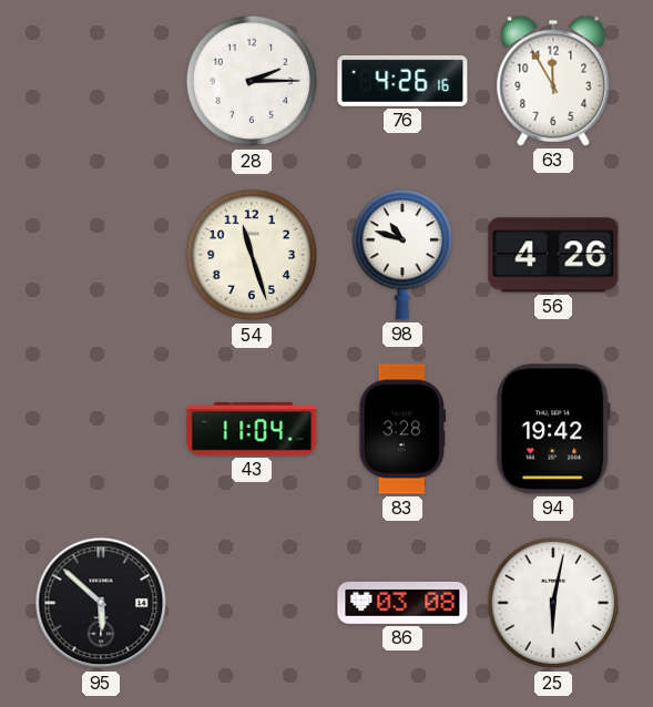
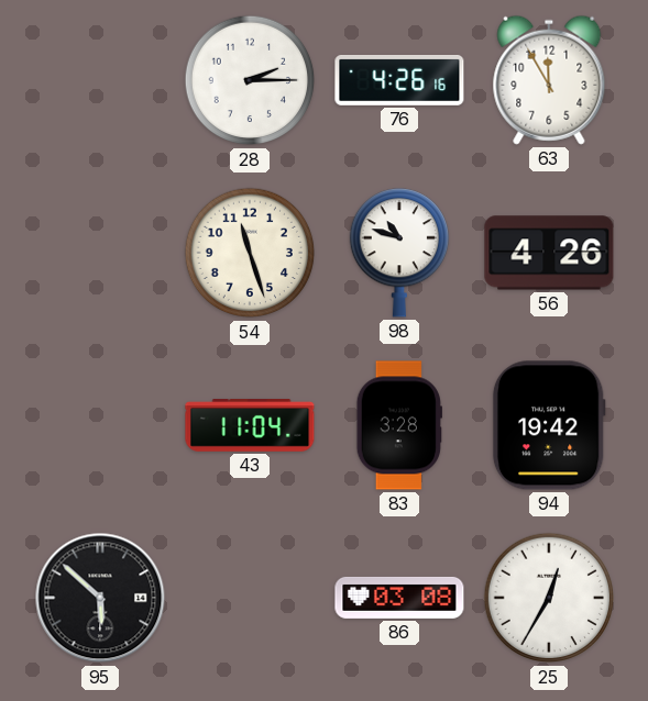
25: 6:02 -> 12:35
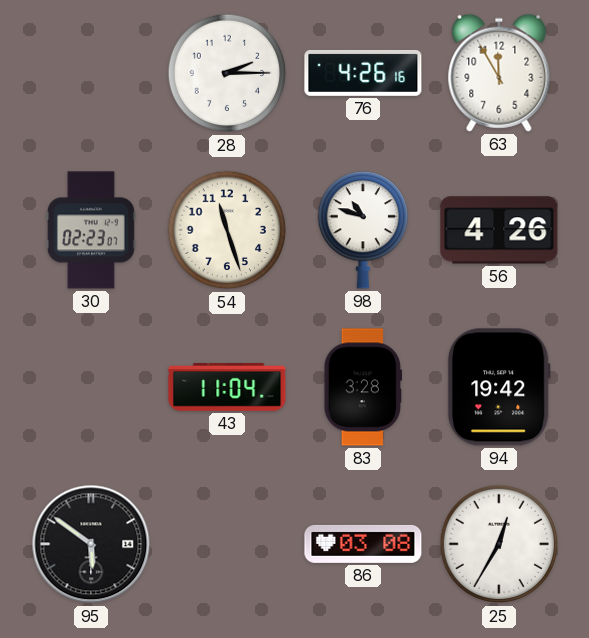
30: none -> 02:23
95: 5:52 -> 5:51
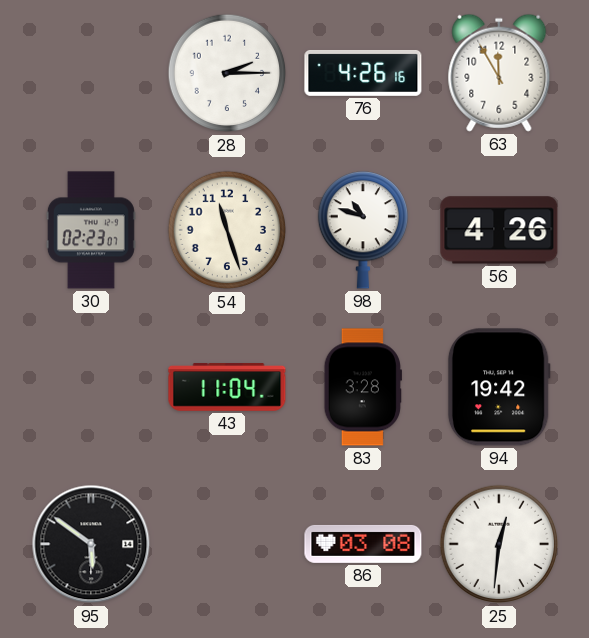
25: 12:35 -> 12:31
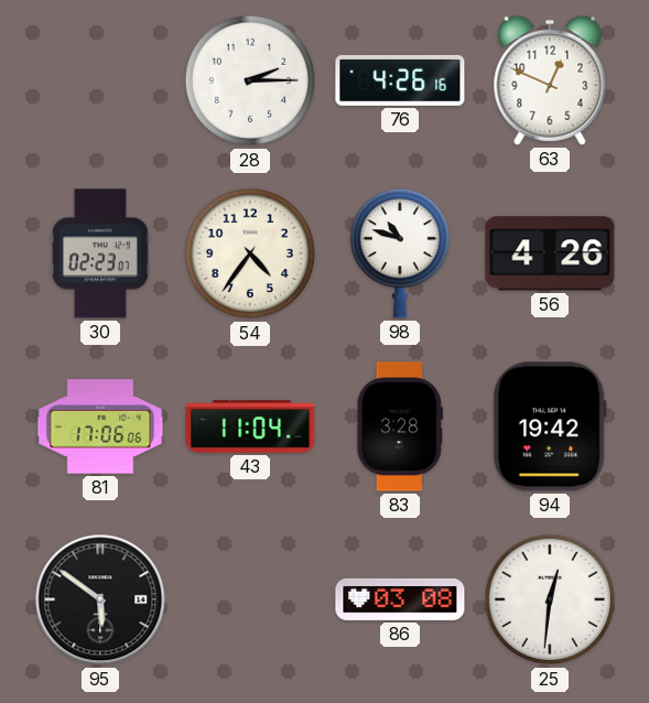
63: 11:55 -> 12:49
54: 11:27 -> 4:36
81: none -> 17:06
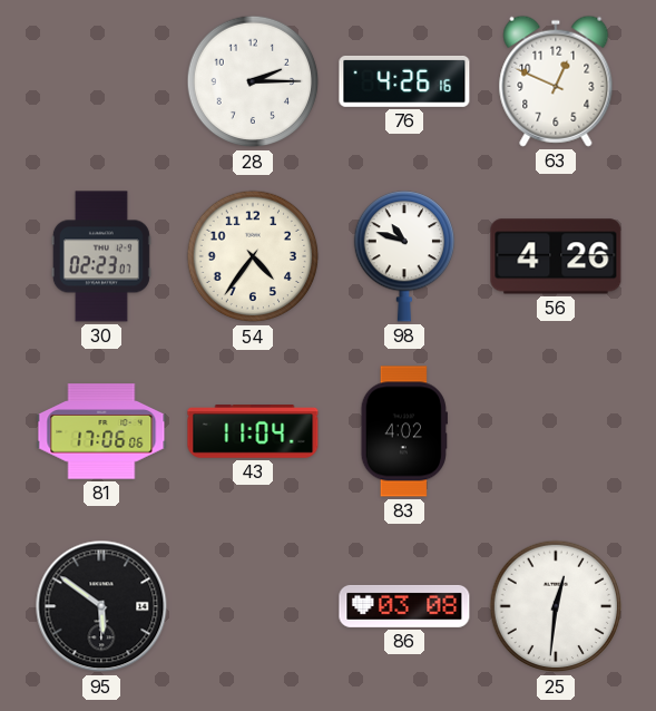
83: 3:28 -> 4:02
94: 19:42 -> none
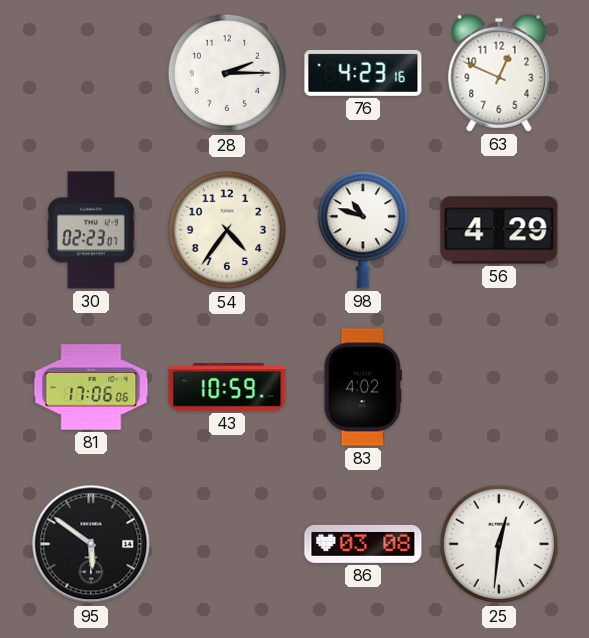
76: 4:26 -> 4:23
56: 4:26 -> 4:29
43: 11:04 -> 10:59
